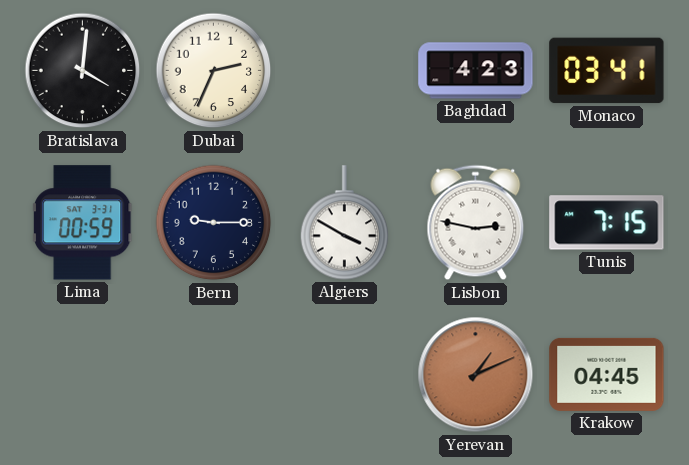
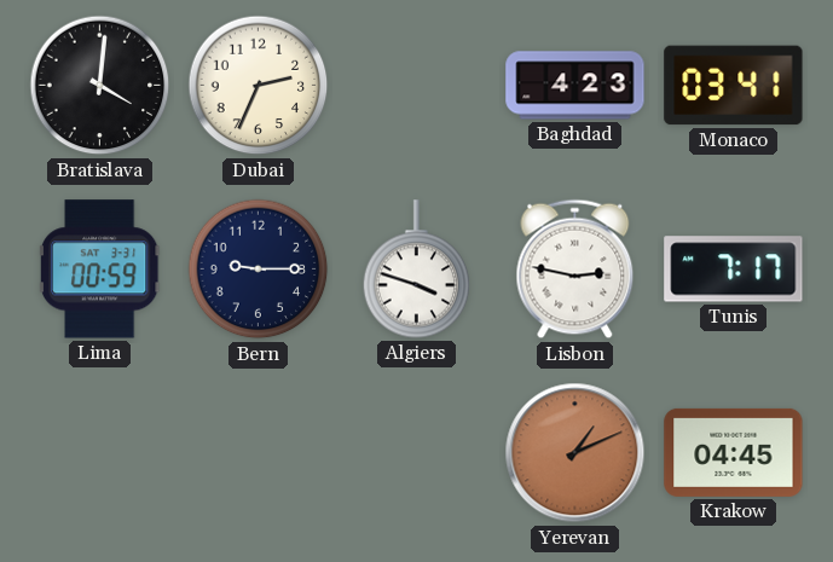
Algiers: 3:50 -> 3:48
Tunis: 7:15 -> 7:17
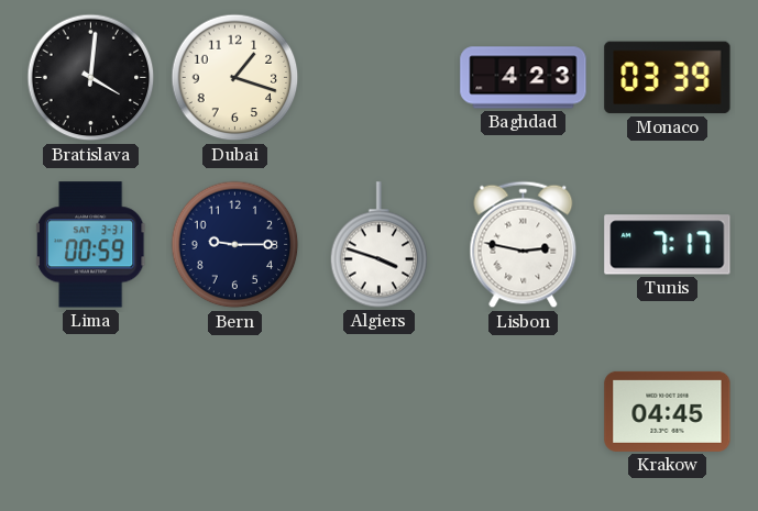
Dubai: 2:34 -> 1:18
Monaco: 03:41 -> 03:39
Yerevan: 1:11 -> none
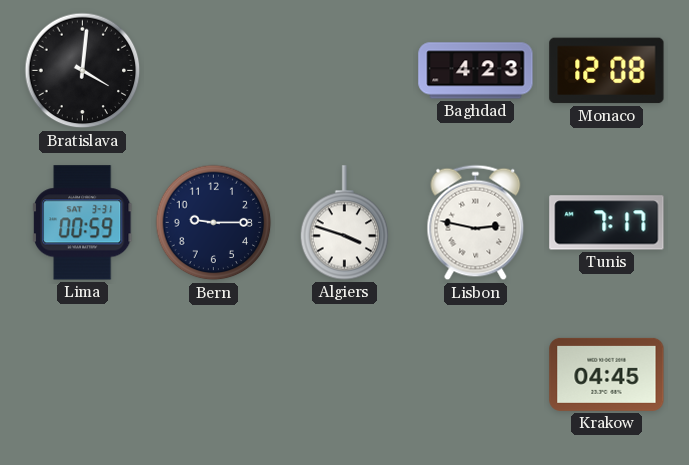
Dubai: 1:18 -> none
Monaco: 03:39 -> 12:08
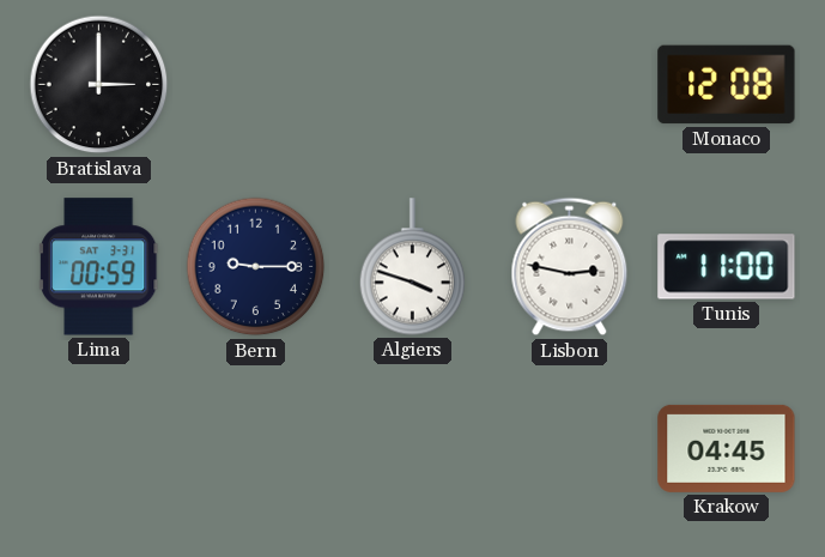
Bratislava: 4:01 -> 3:00
Baghdad: 4:23 -> none
Tunis: 7:17 -> 11:00
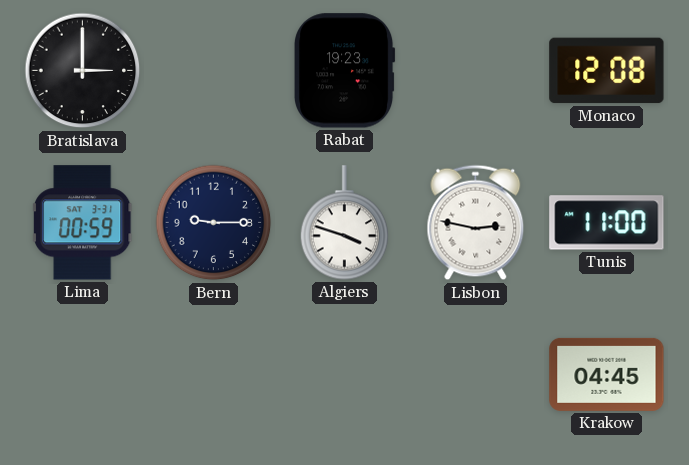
Rabat: none -> 19:23
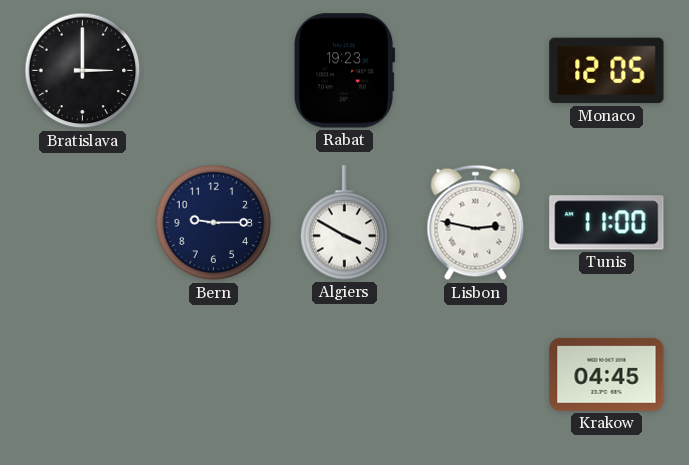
Monaco: 12:08 -> 12:05
Lima: 00:59 -> none
Algiers: 3:48 -> 3:50
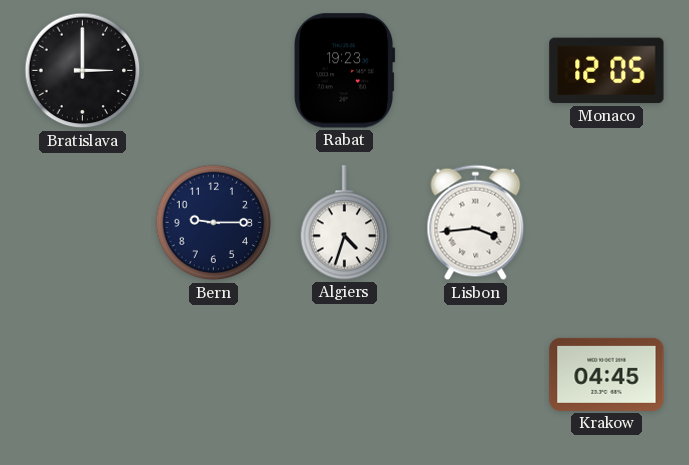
Algiers: 3:50 -> 4:33
Lisbon: 2:47 -> 3:44
Tunis: 11:00 -> none
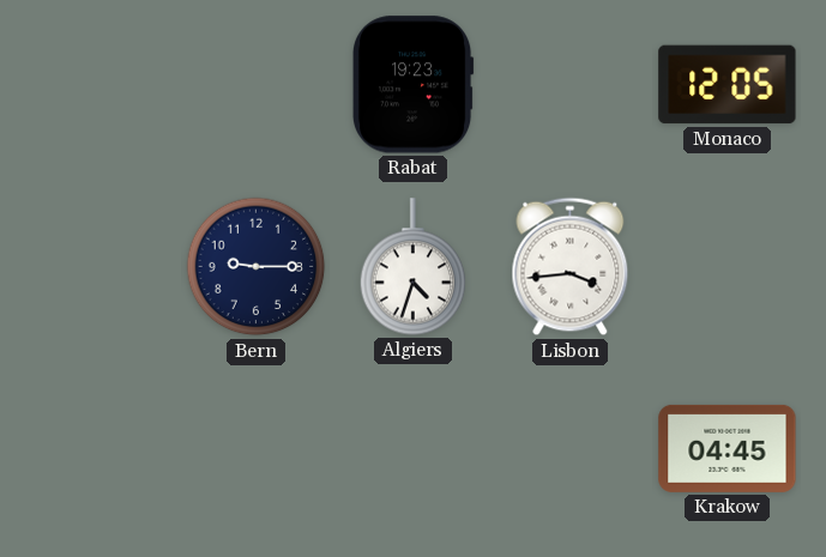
Bratislava: 3:00 -> none
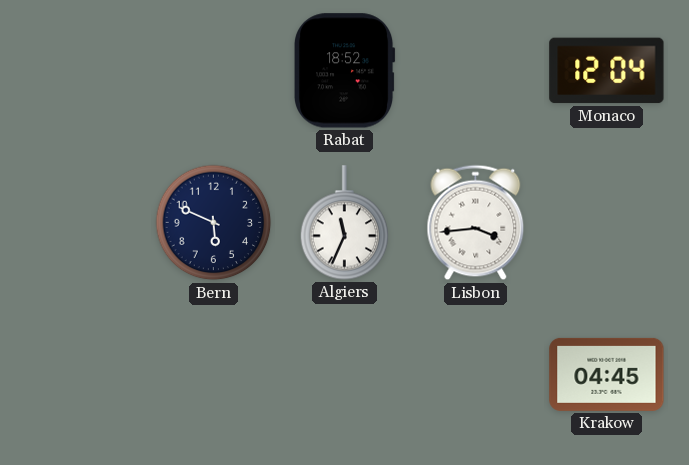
Rabat: 19:23 -> 18:52
Monaco: 12:05 -> 12:04
Bern: 9:15 -> 5:49
Algiers: 4:33 -> 11:34
